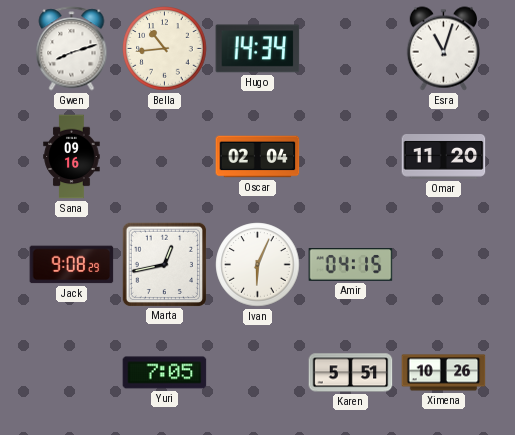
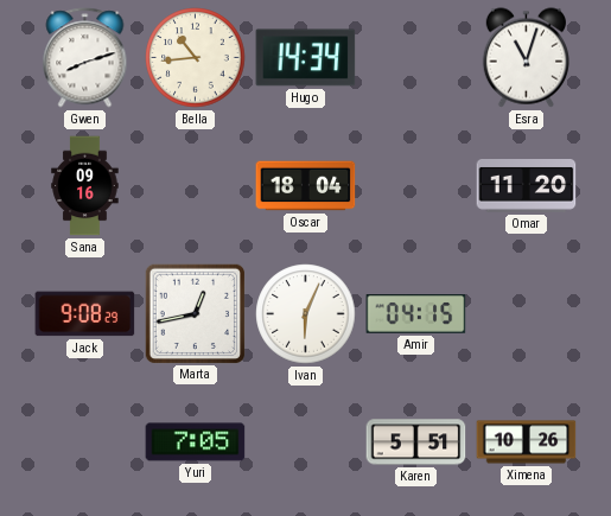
Oscar: 02:04 -> 18:04
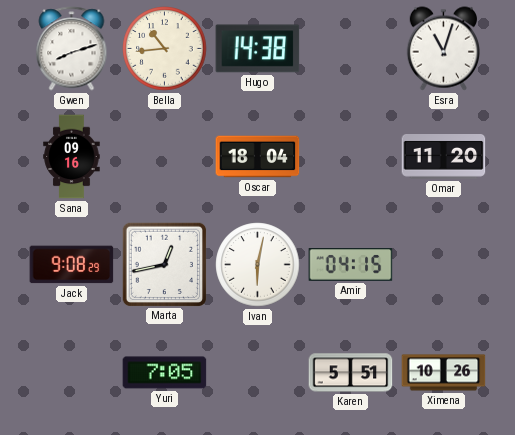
Hugo: 14:34 -> 14:38
Ivan: 6:04 -> 6:02
